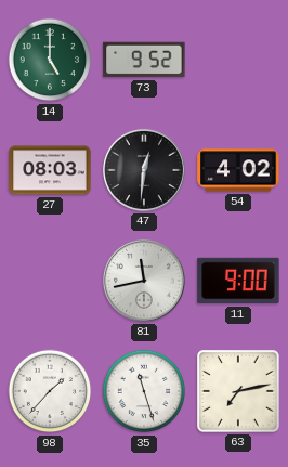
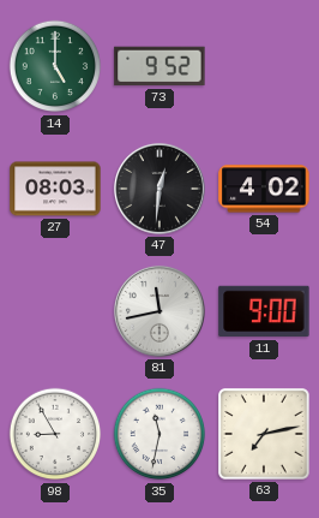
98: 1:37 -> 8:55
35: 11:27 -> 11:32
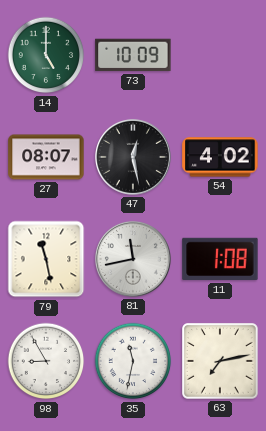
73: 9:52 -> 10:09
27: 08:03 -> 08:07
47: 12:31 -> 12:28
79: none -> 11:28
11: 9:00 -> 1:08
